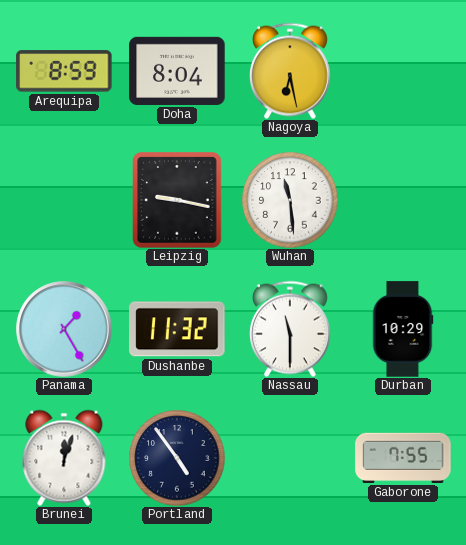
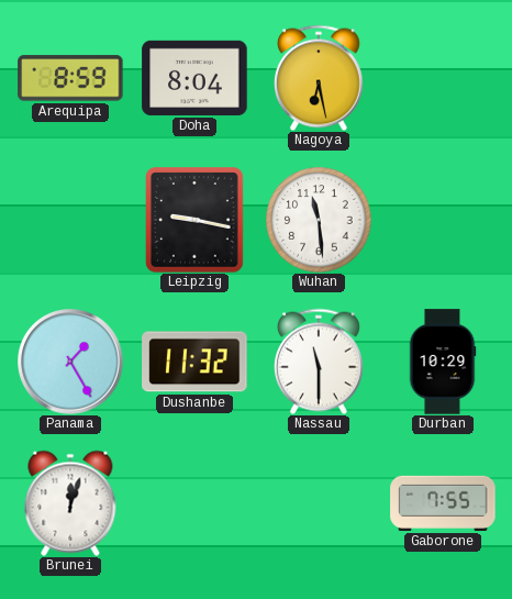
Portland: 4:54 -> none
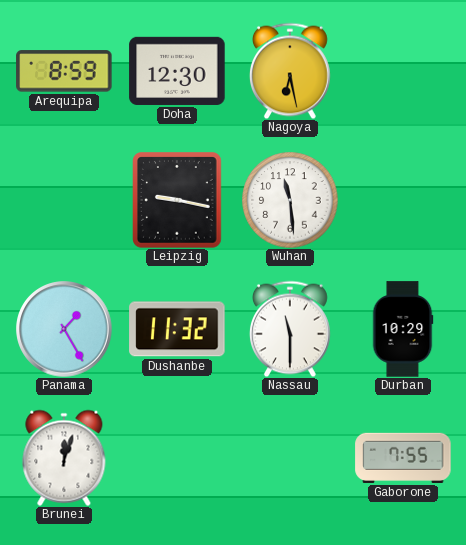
Doha: 8:04 -> 12:30
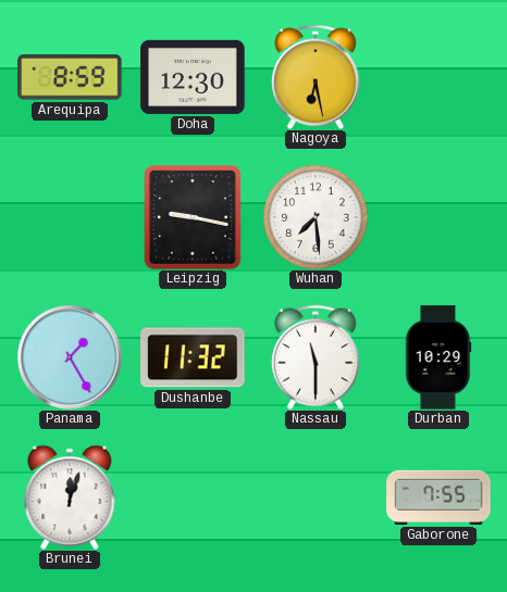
Wuhan: 11:29 -> 7:29
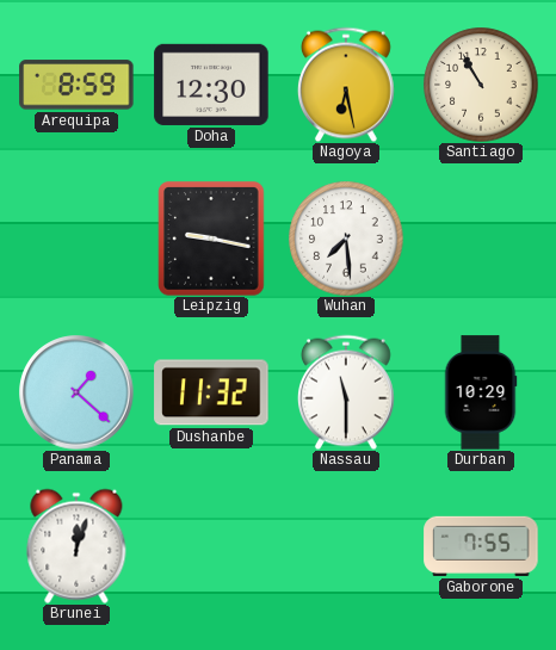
Santiago: none -> 10:55
Panama: 1:25 -> 1:22
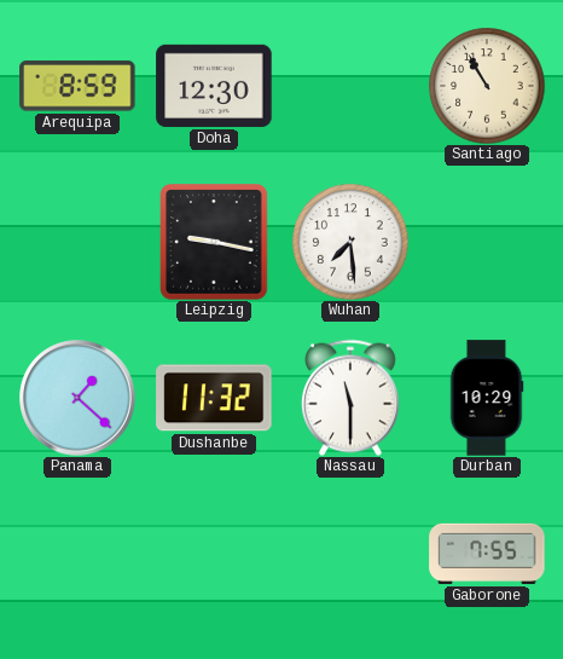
Nagoya: 6:28 -> none
Brunei: 12:03 -> none
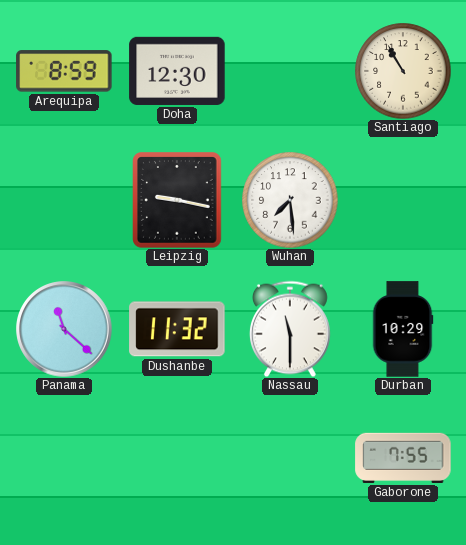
Panama: 1:22 -> 11:22
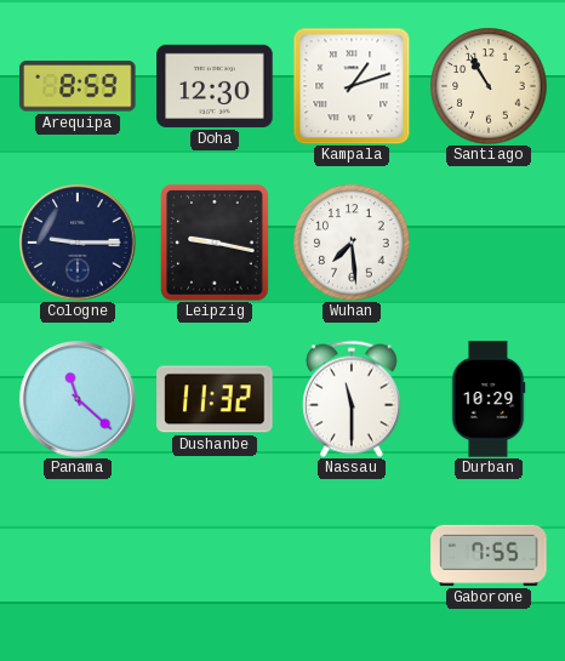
Kampala: none -> 1:12
Cologne: none -> 9:15
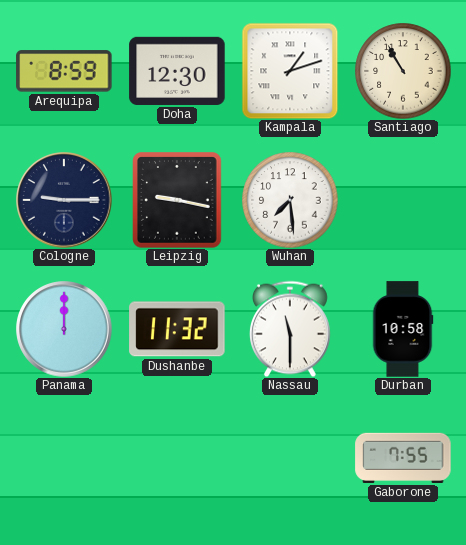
Panama: 11:22 -> 12:00
Durban: 10:29 -> 10:58
